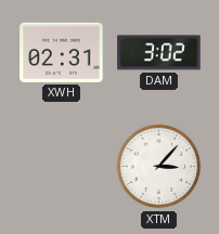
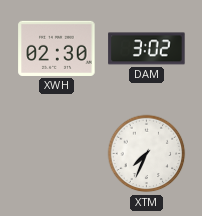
XWH: 02:31 -> 02:30
XTM: 3:07 -> 7:34
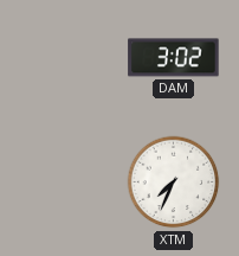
XWH: 02:30 -> none
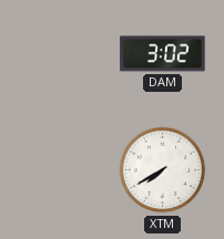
XTM: 7:34 -> 7:40
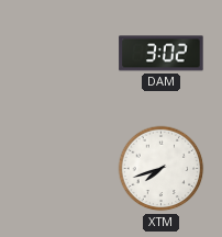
XTM: 7:40 -> 7:42
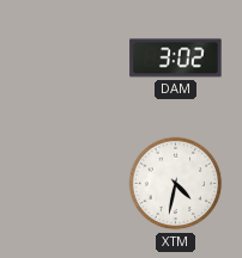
XTM: 7:42 -> 4:32
